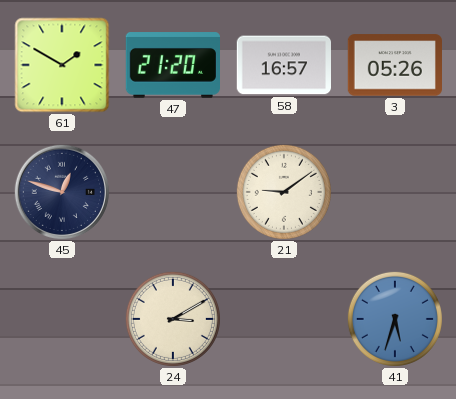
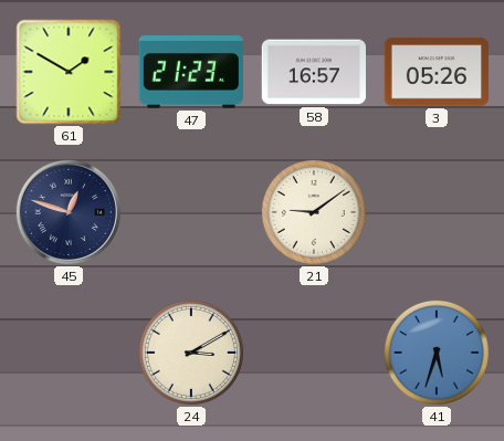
47: 21:20 -> 21:23
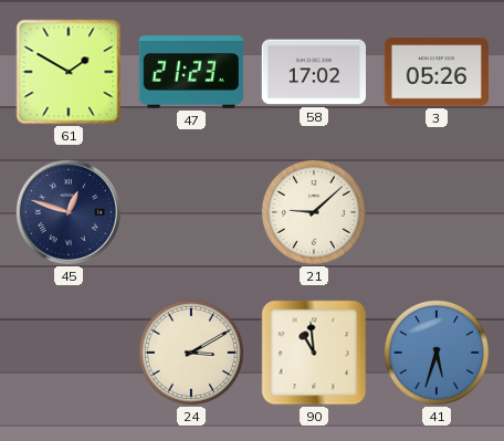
58: 16:57 -> 17:02
21: 9:09 -> 9:08
90: none -> 10:59
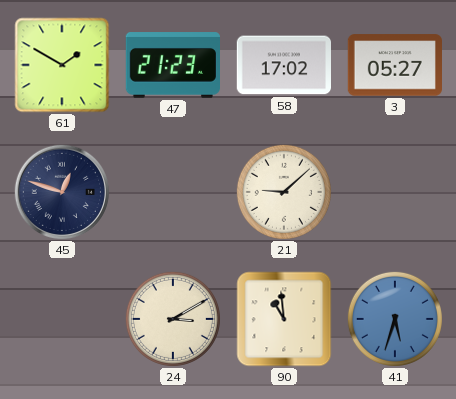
3: 05:26 -> 05:27
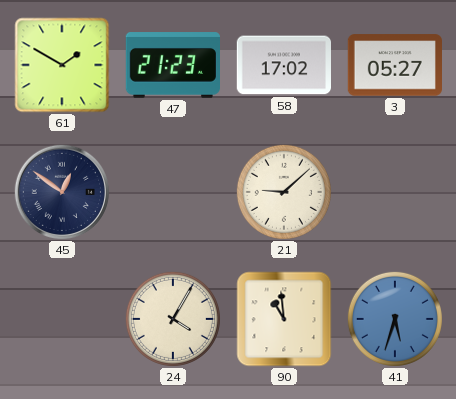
45: 12:48 -> 12:51
24: 3:10 -> 4:05
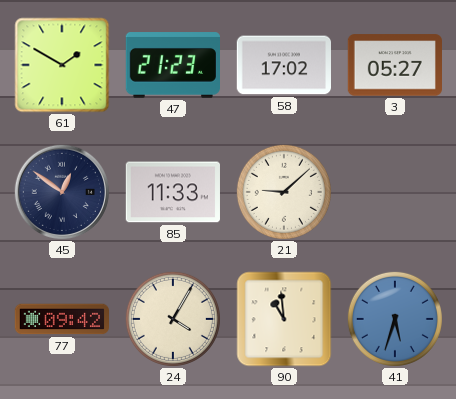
85: none -> 11:33
77: none -> 09:42
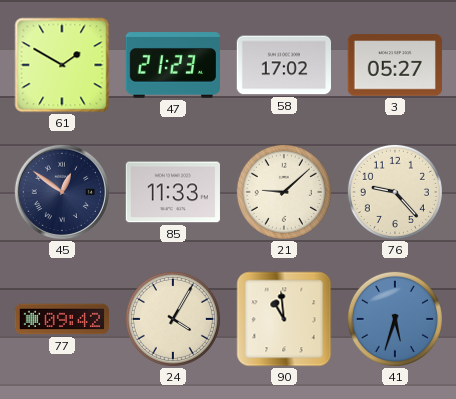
76: none -> 9:23
